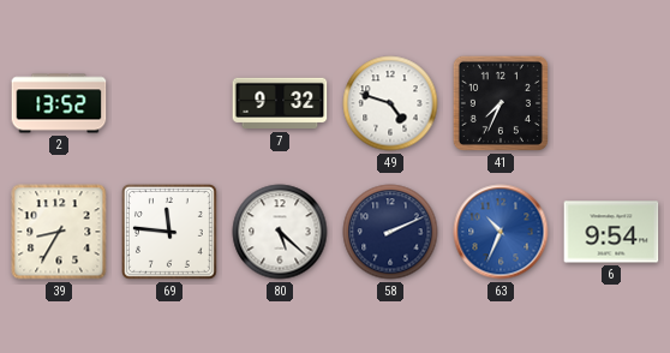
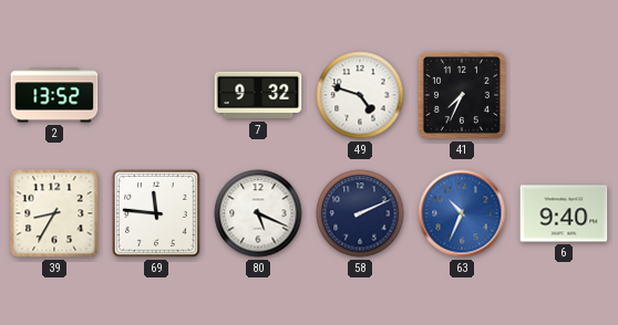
80: 5:22 -> 5:19
6: 9:54 -> 9:40
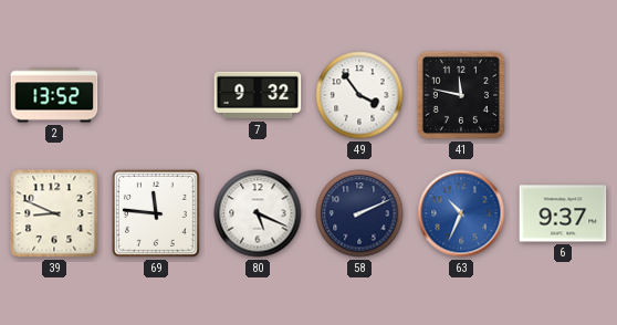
49: 4:48 -> 3:54
41: 7:34 -> 11:47
39: 8:35 -> 8:49
6: 9:40 -> 9:37
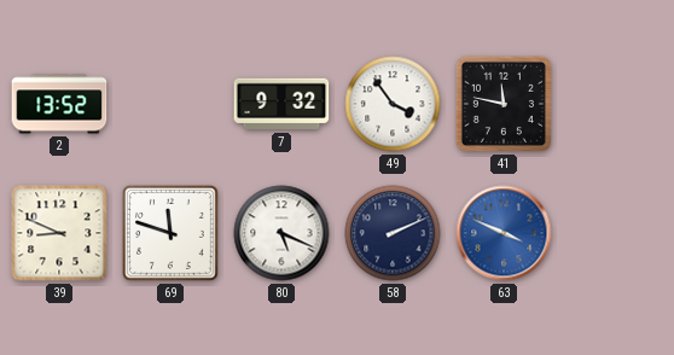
69: 11:46 -> 11:48
63: 10:34 -> 3:49
6: 9:37 -> none
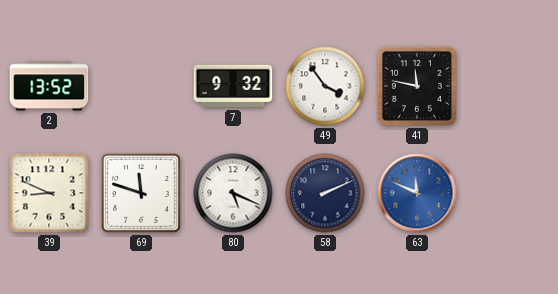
63: 3:49 -> 11:49
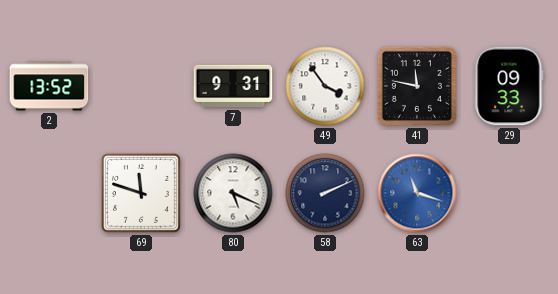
7: 9:32 -> 9:31
29: none -> 09:33
39: 8:49 -> none
63: 11:49 -> 11:18
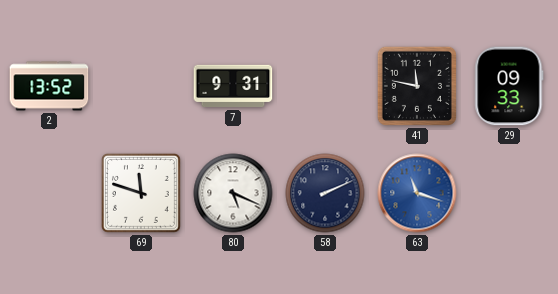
49: 3:54 -> none
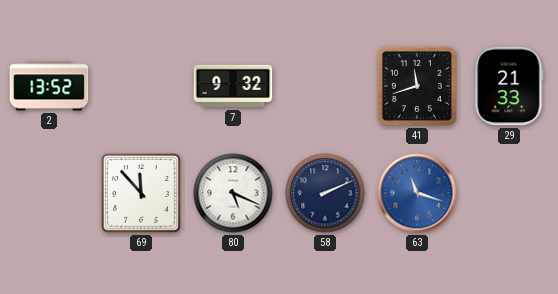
7: 9:31 -> 9:32
41: 11:47 -> 11:42
29: 09:33 -> 21:33
69: 11:48 -> 11:53
